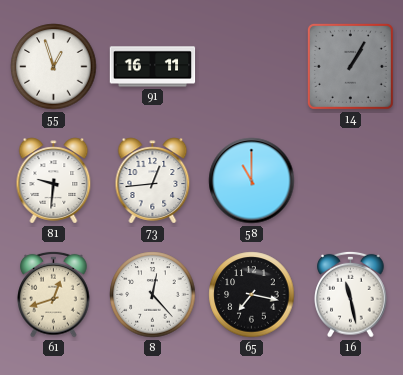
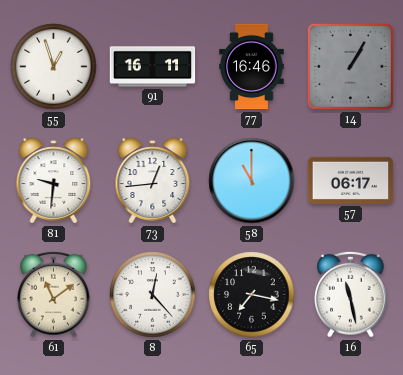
77: none -> 16:46
57: none -> 06:17
61: 12:42 -> 11:09
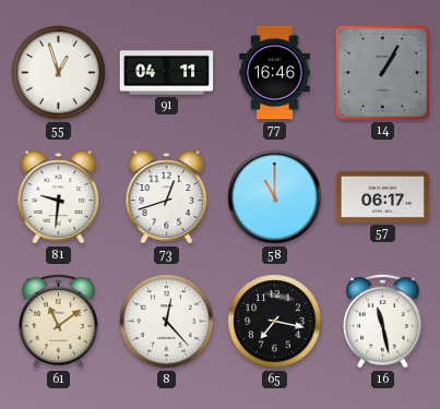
91: 16:11 -> 04:11
73: 12:44 -> 12:42
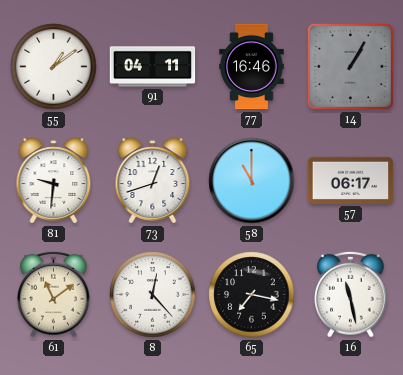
55: 12:57 -> 1:09
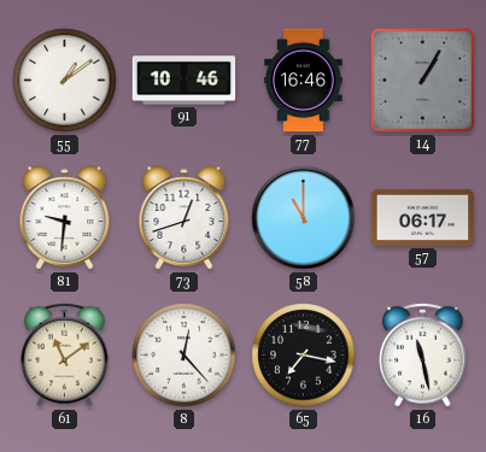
91: 04:11 -> 10:46
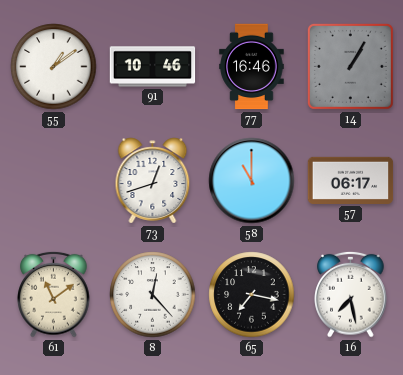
81: 9:31 -> none
16: 11:28 -> 7:28
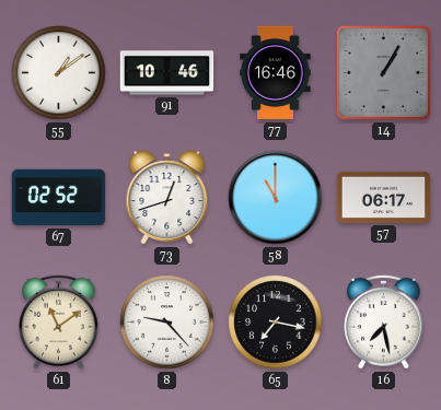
67: none -> 02:52
8: 12:23 -> 9:23
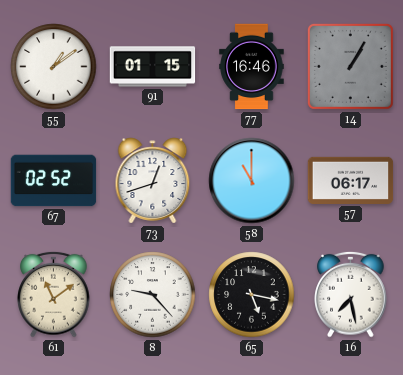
91: 10:46 -> 01:15
65: 7:17 -> 5:17
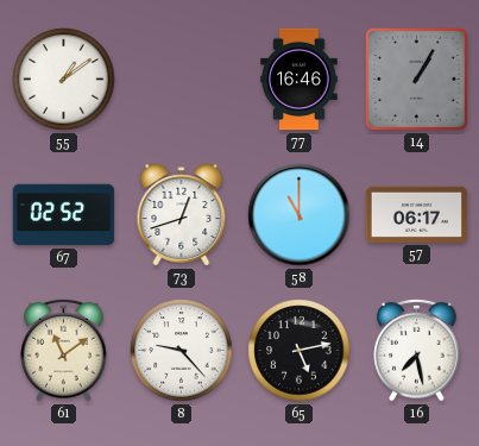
91: 01:15 -> none
65: 5:17 -> 5:13
